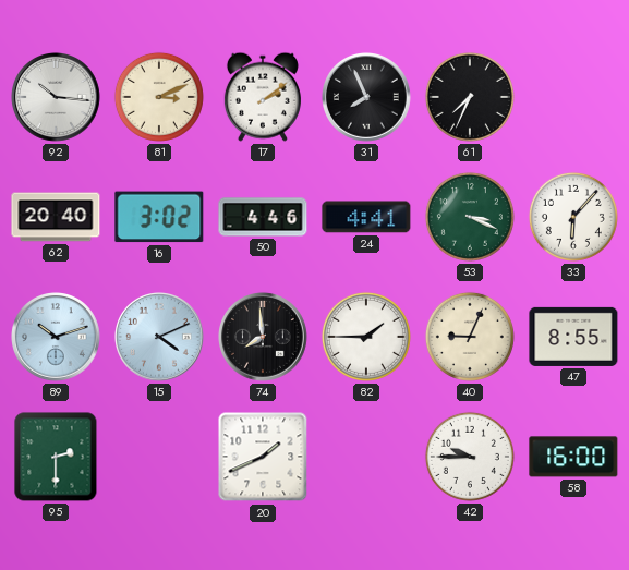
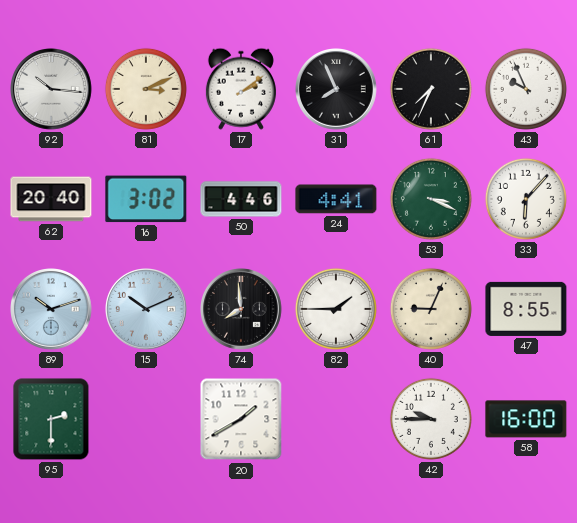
43: none -> 9:56
15: 4:11 -> 10:11
20: 1:41 -> 1:40
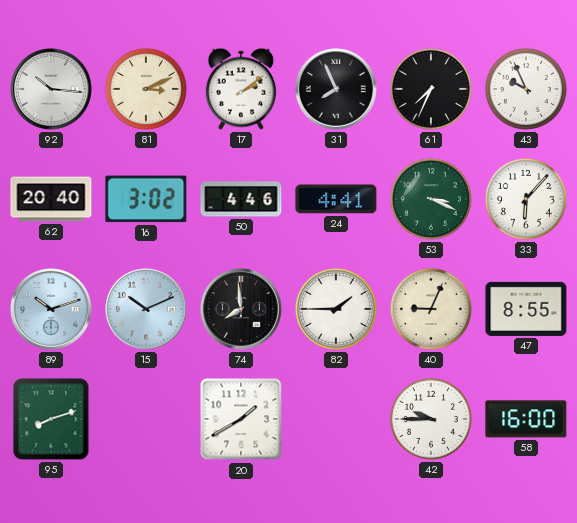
95: 2:30 -> 8:12
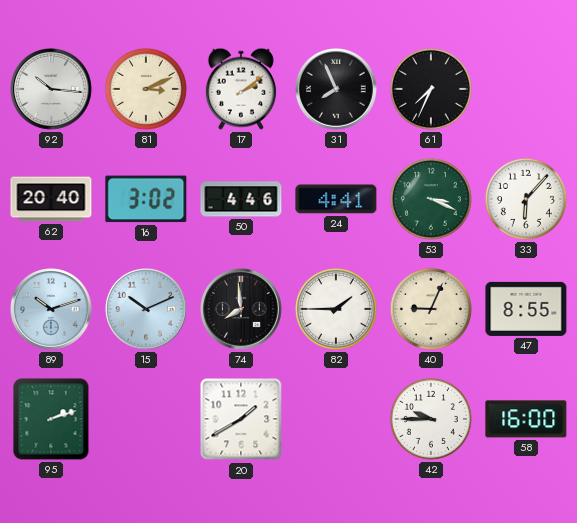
43: 9:56 -> none
95: 8:12 -> 2:12
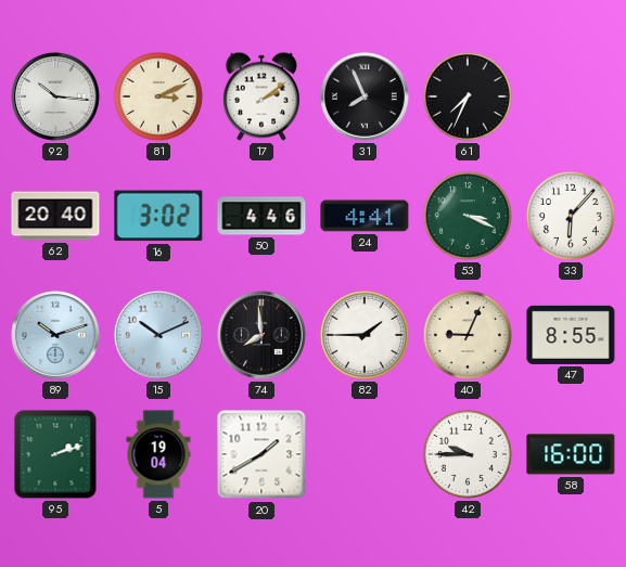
5: none -> 19:04
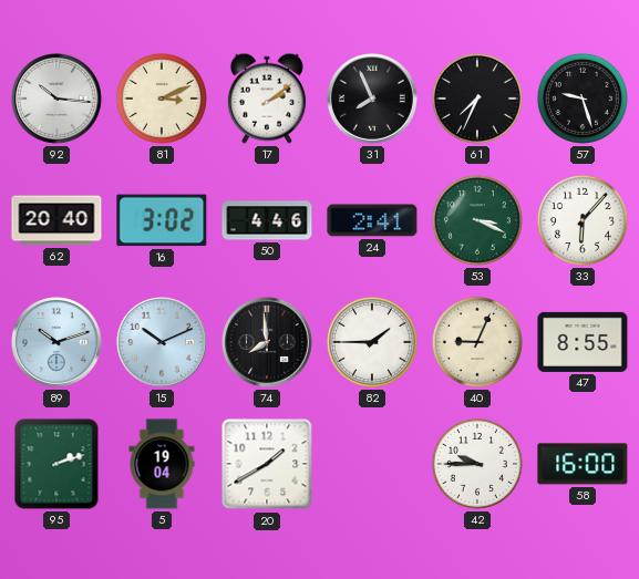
57: none -> 9:27
24: 4:41 -> 2:41
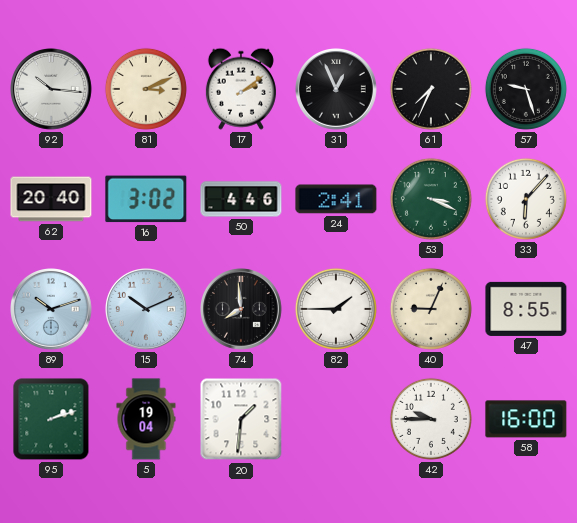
31: 7:56 -> 12:56
20: 1:40 -> 1:31
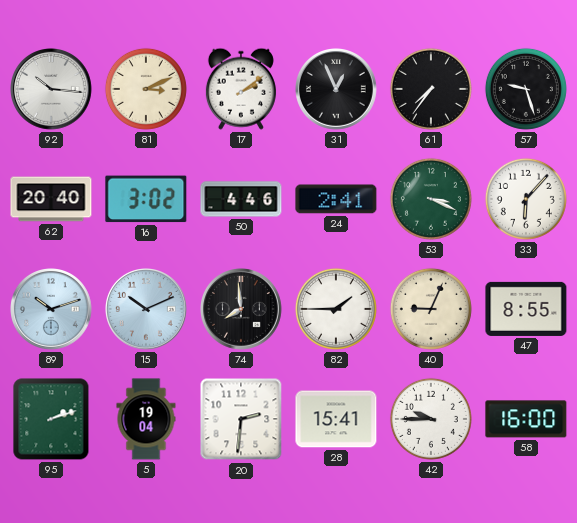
61: 7:34 -> 7:36
20: 1:31 -> 2:31
28: none -> 15:41
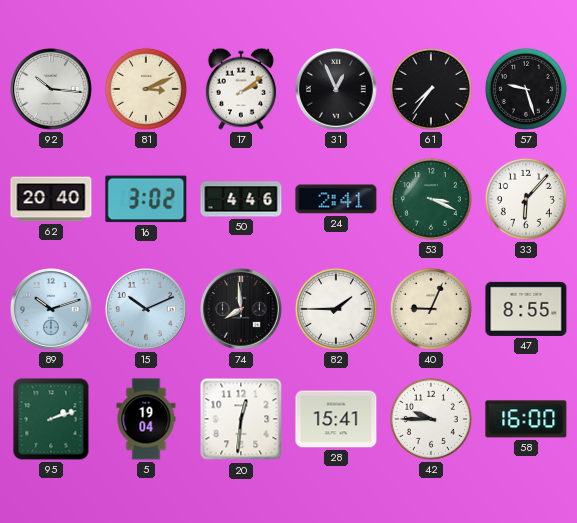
20: 2:31 -> 12:31
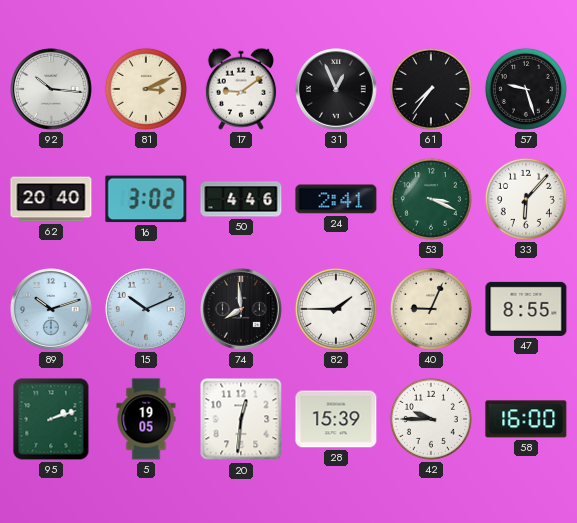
17: 2:09 -> 9:09
5: 19:04 -> 19:05
28: 15:41 -> 15:39
